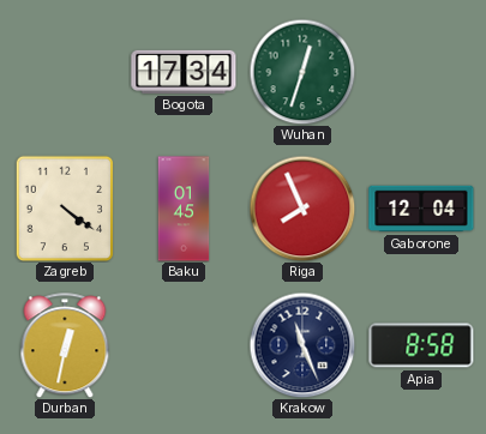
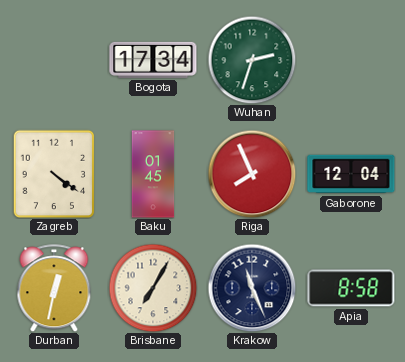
Wuhan: 12:33 -> 2:33
Brisbane: none -> 7:05
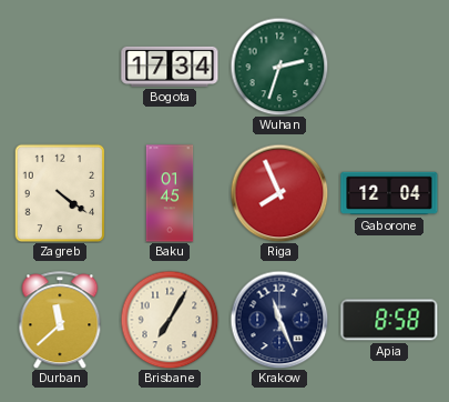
Durban: 12:32 -> 11:38
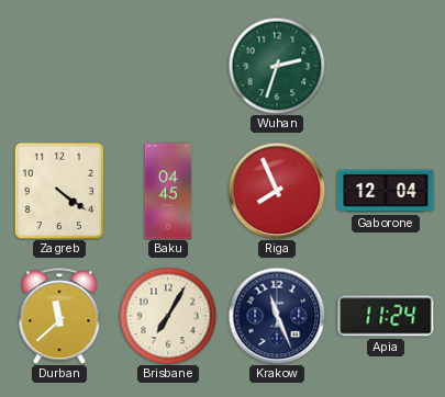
Bogota: 17:34 -> none
Baku: 01:45 -> 04:45
Apia: 8:58 -> 11:24
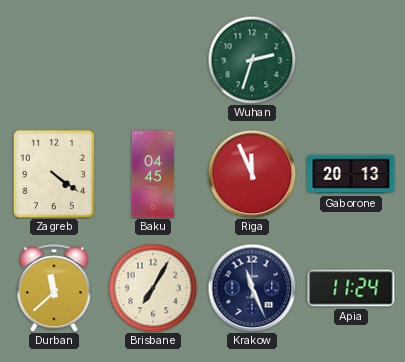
Riga: 7:56 -> 11:56
Gaborone: 12:04 -> 20:13
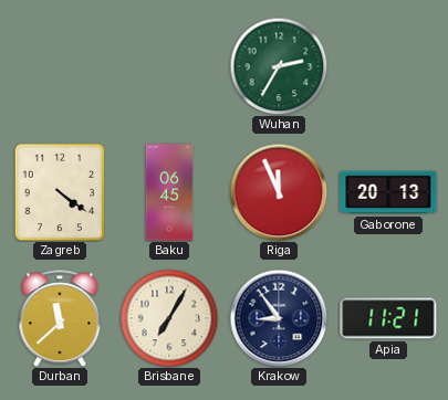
Wuhan: 2:33 -> 2:35
Baku: 04:45 -> 06:45
Krakow: 11:26 -> 8:54
Apia: 11:24 -> 11:21
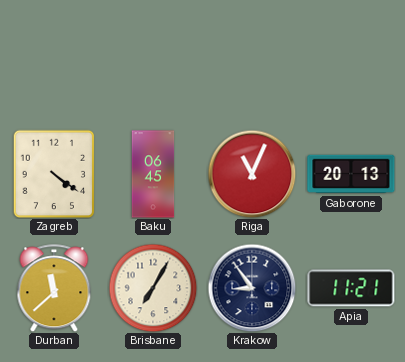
Wuhan: 2:35 -> none
Riga: 11:56 -> 11:04
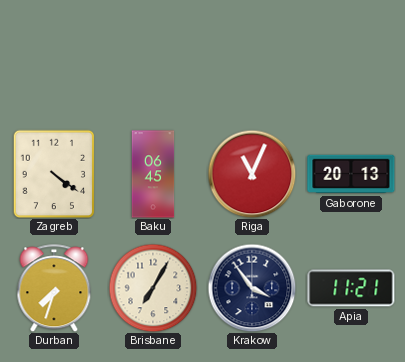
Durban: 11:38 -> 7:33
Krakow: 8:54 -> 3:54
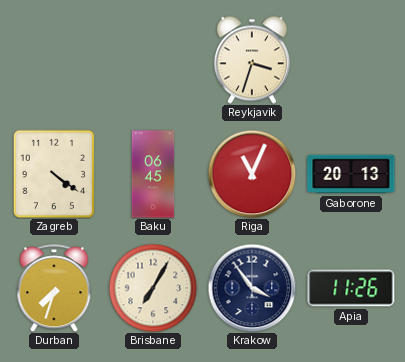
Reykjavik: none -> 3:33
Apia: 11:21 -> 11:26
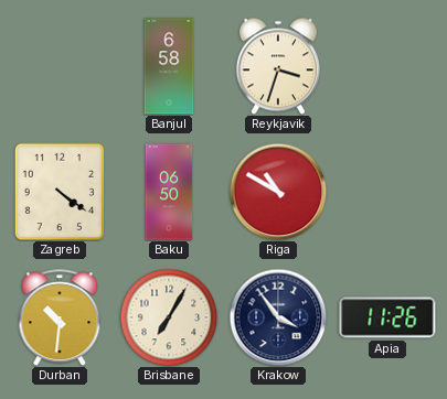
Banjul: none -> 6:58
Baku: 06:45 -> 06:50
Riga: 11:04 -> 10:50
Gaborone: 20:13 -> none
Durban: 7:33 -> 10:31
